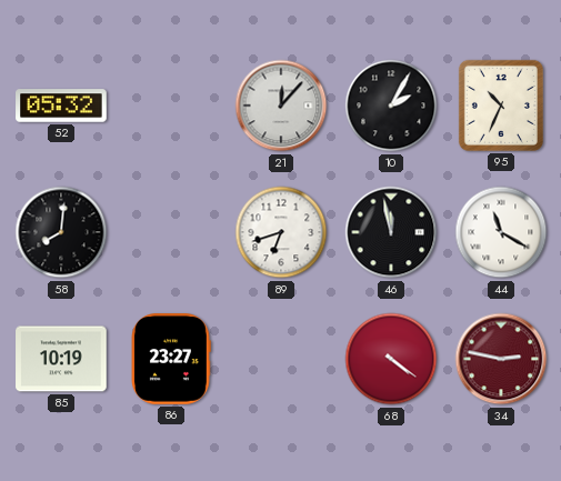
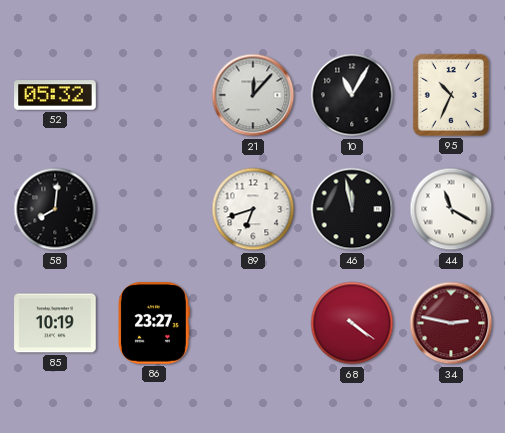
10: 2:05 -> 11:05
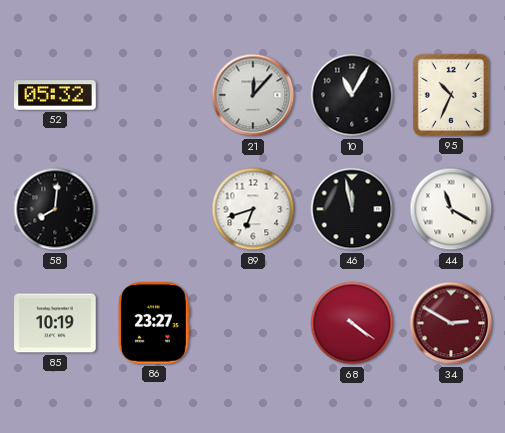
34: 2:47 -> 2:50
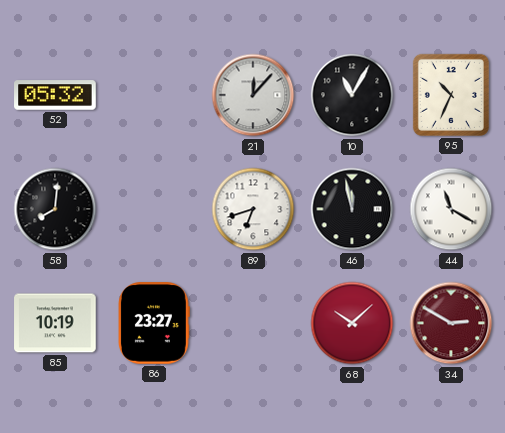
68: 4:21 -> 10:08
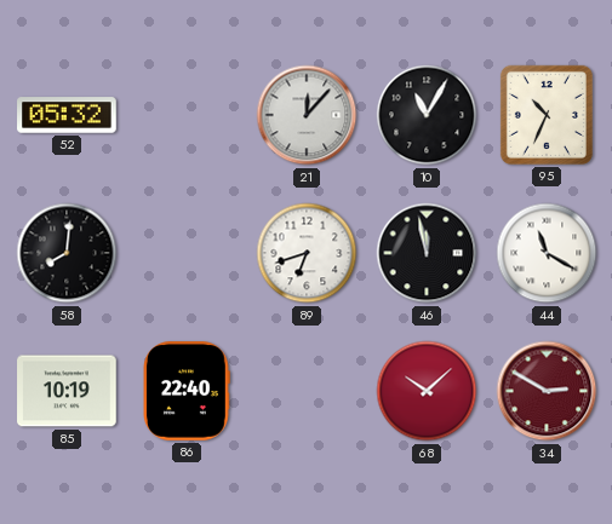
86: 23:27 -> 22:40
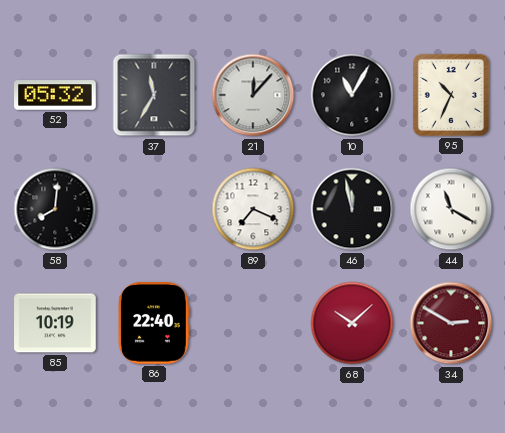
37: none -> 11:35
89: 6:42 -> 7:19
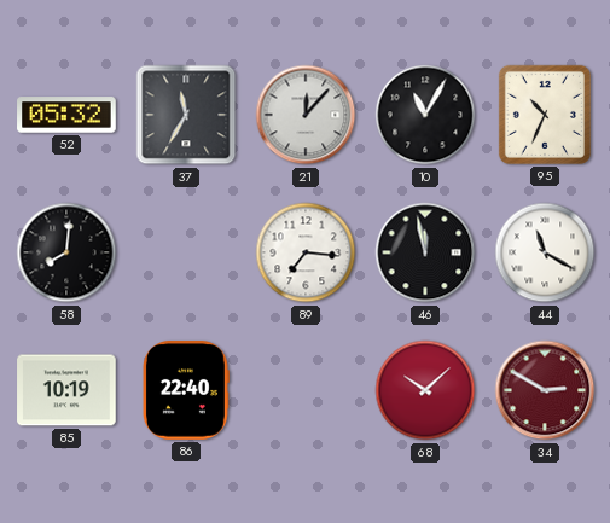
89: 7:19 -> 7:16
